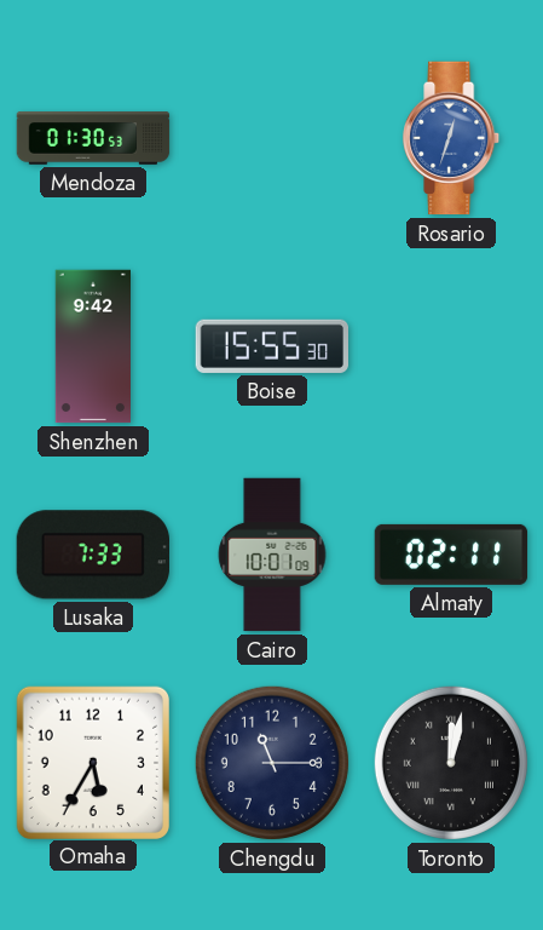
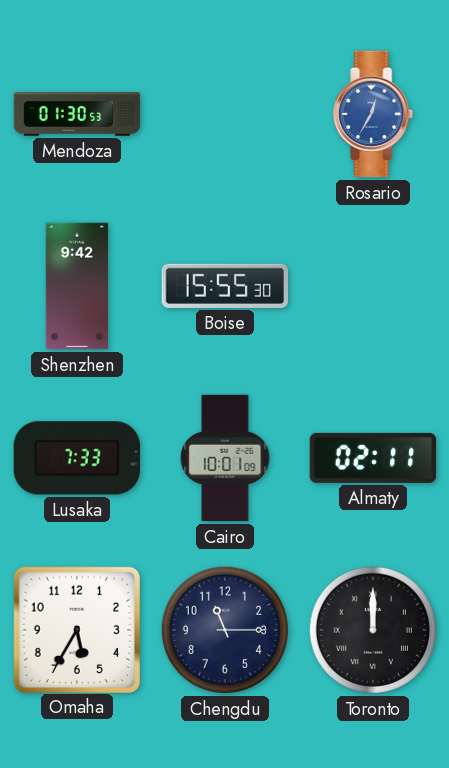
Rosario: 12:33 -> 12:35
Toronto: 12:02 -> 12:00
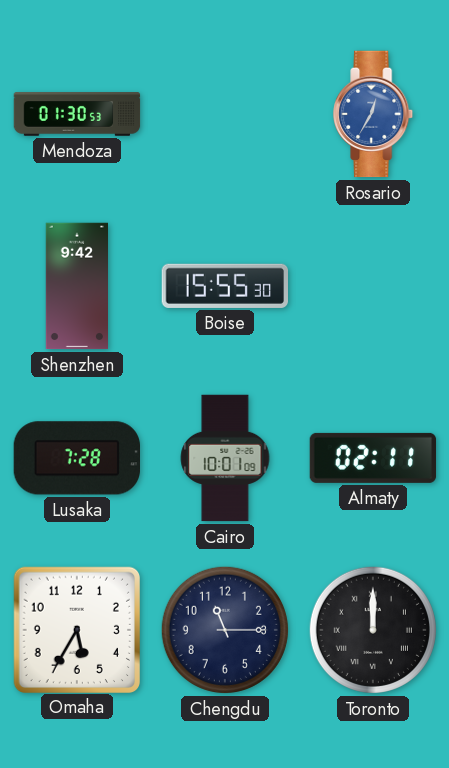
Lusaka: 7:33 -> 7:28
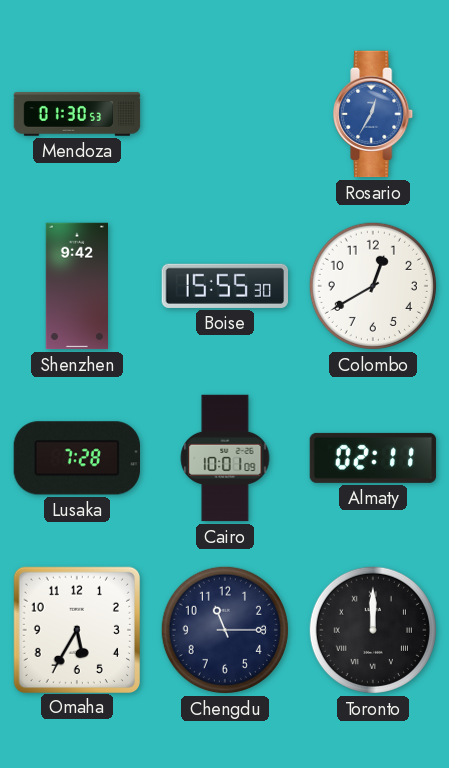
Colombo: none -> 12:40
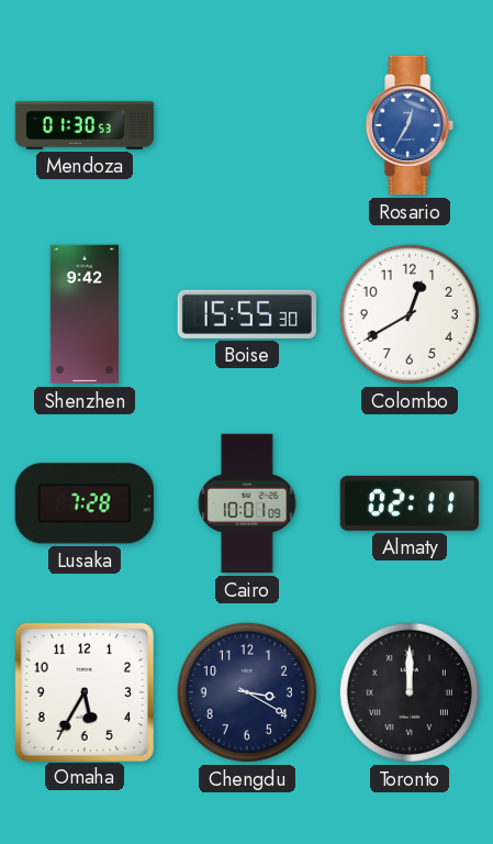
Chengdu: 11:15 -> 3:20
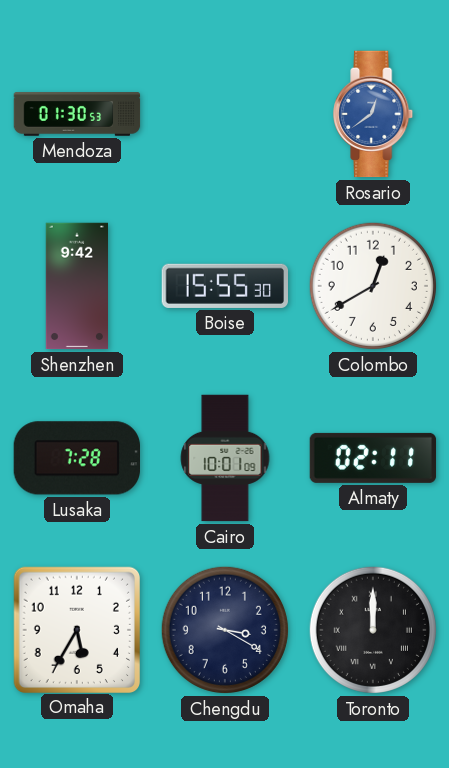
Rosario: 12:35 -> 12:39
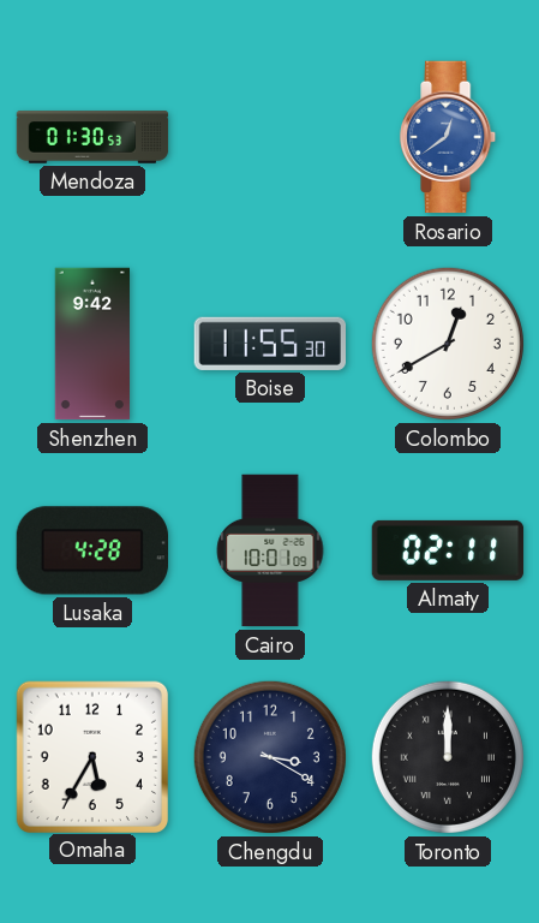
Boise: 15:55 -> 11:55
Lusaka: 7:28 -> 4:28
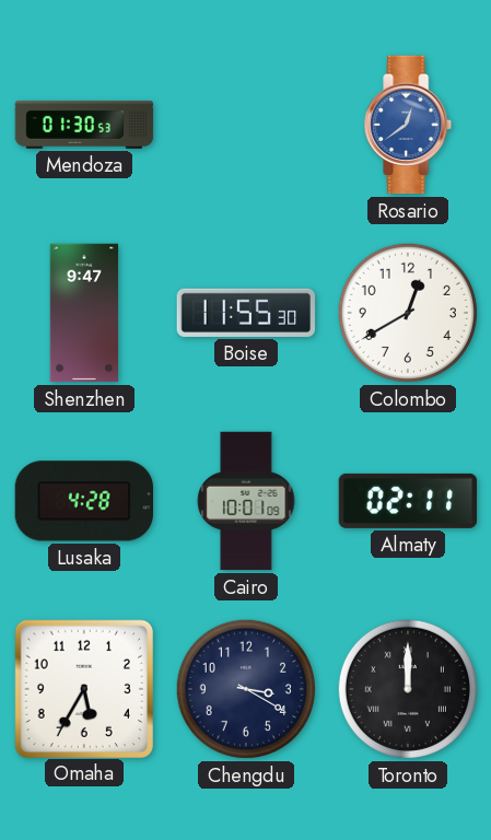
Shenzhen: 9:42 -> 9:47
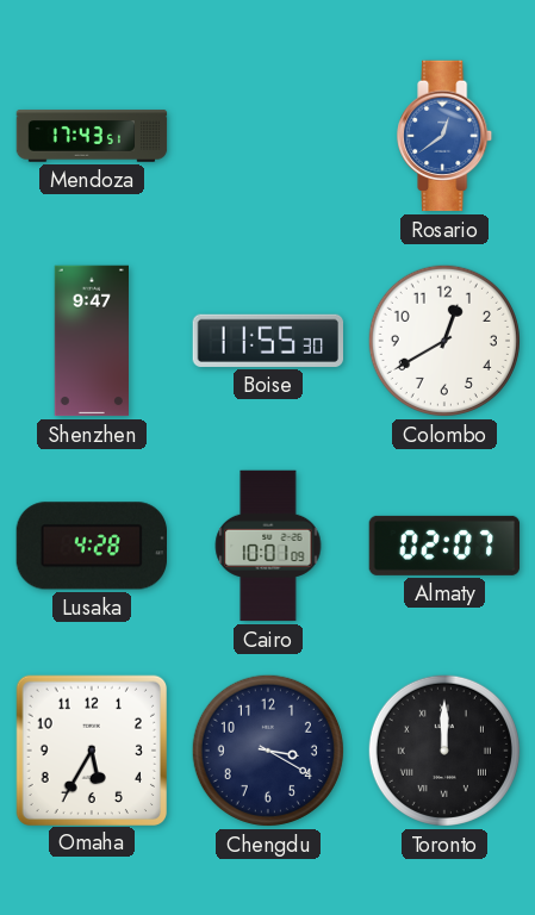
Mendoza: 01:30 -> 17:43
Almaty: 02:11 -> 02:07
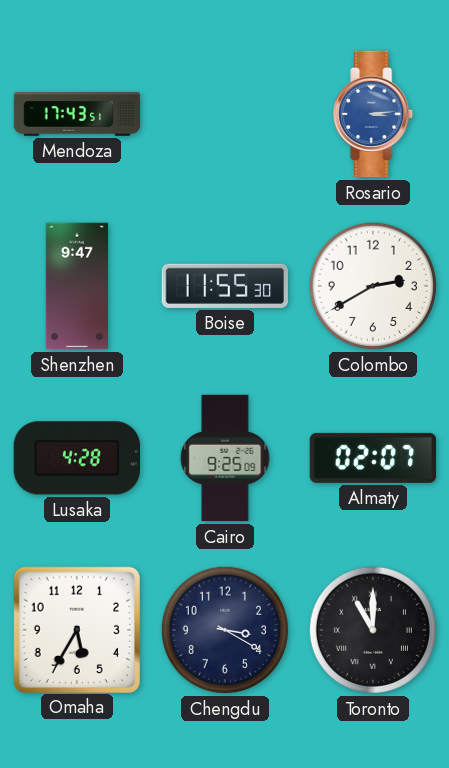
Rosario: 12:39 -> 3:14
Colombo: 12:40 -> 2:40
Cairo: 10:01 -> 9:25
Toronto: 12:00 -> 11:00
